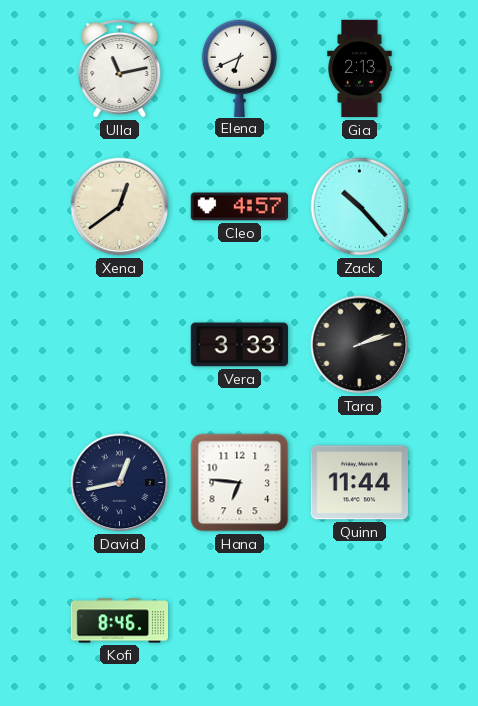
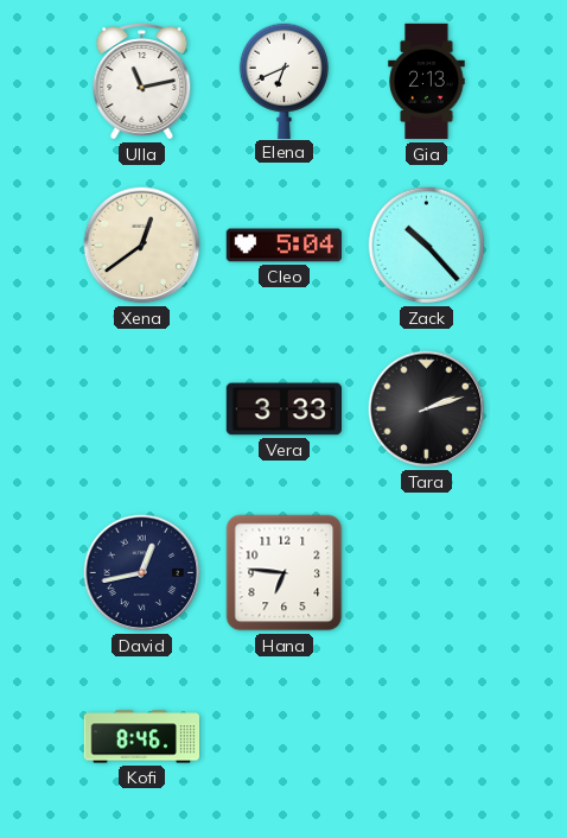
Cleo: 4:57 -> 5:04
Quinn: 11:44 -> none
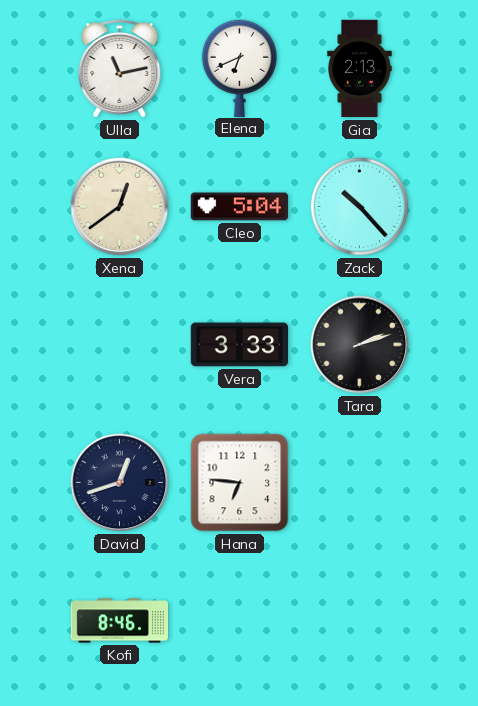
David: 12:43 -> 12:42
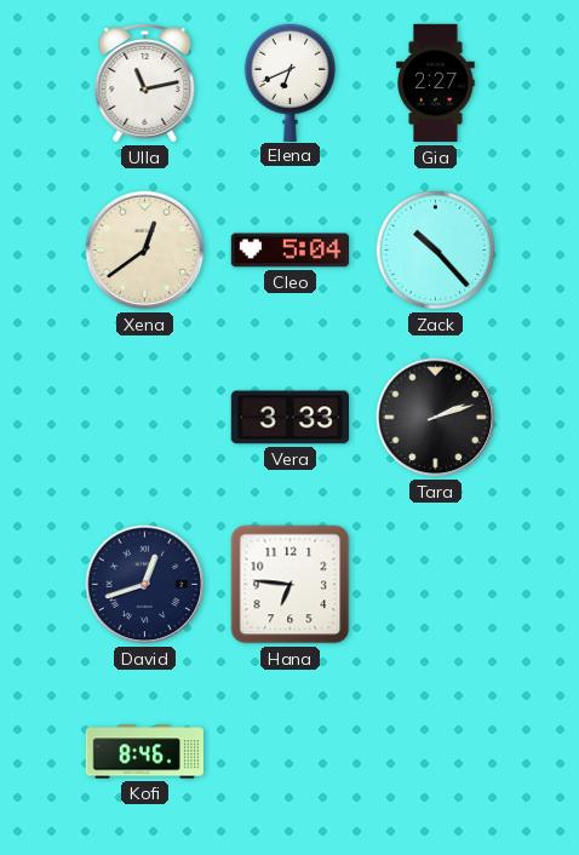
Gia: 2:13 -> 2:27
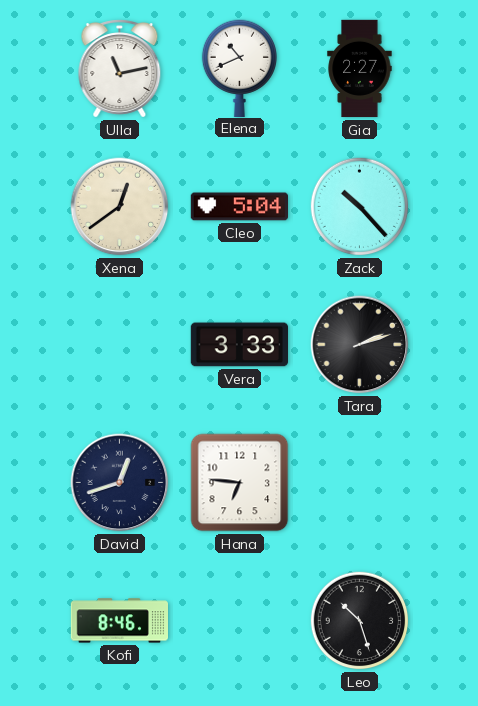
Elena: 6:41 -> 10:41
Leo: none -> 10:27
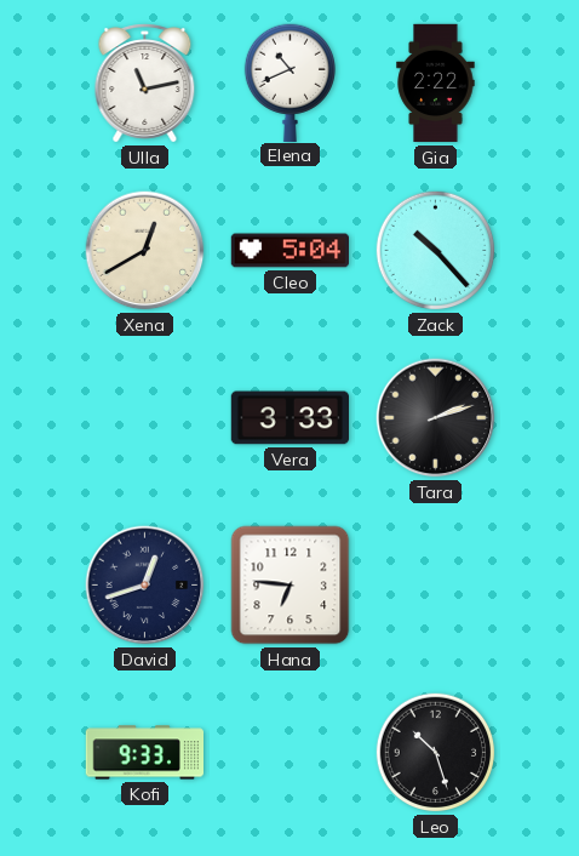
Gia: 2:27 -> 2:22
Xena: 12:39 -> 12:40
Kofi: 8:46 -> 9:33
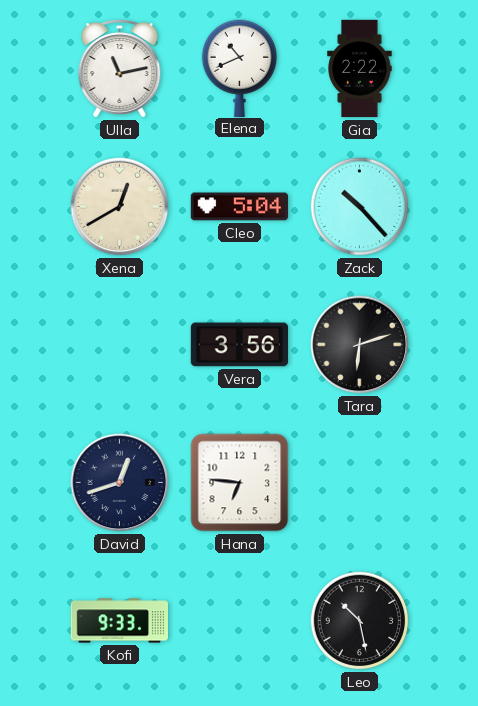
Vera: 3:33 -> 3:56
Tara: 2:12 -> 6:12
Leo: 10:27 -> 10:28
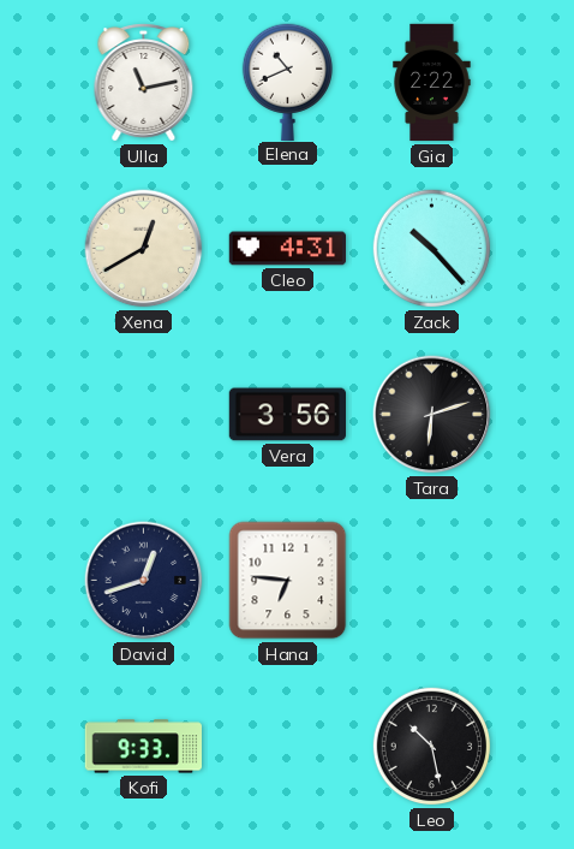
Cleo: 5:04 -> 4:31
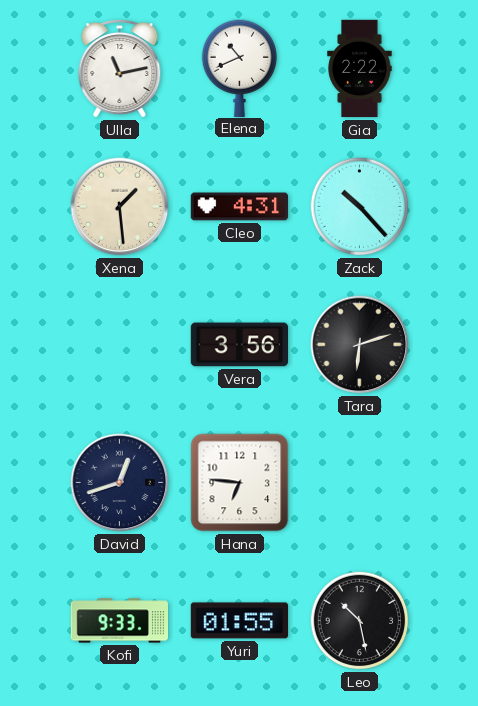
Xena: 12:40 -> 1:29
Yuri: none -> 01:55
